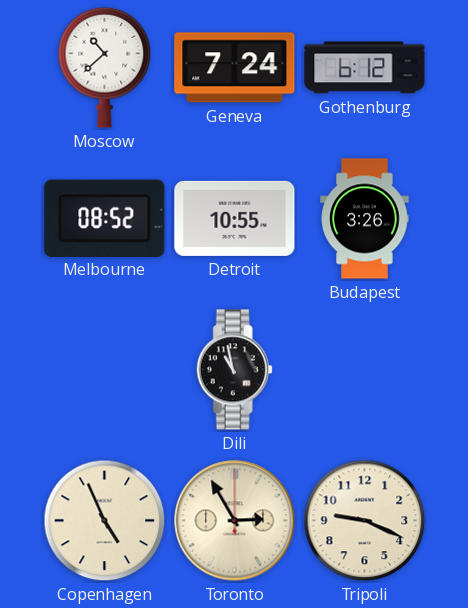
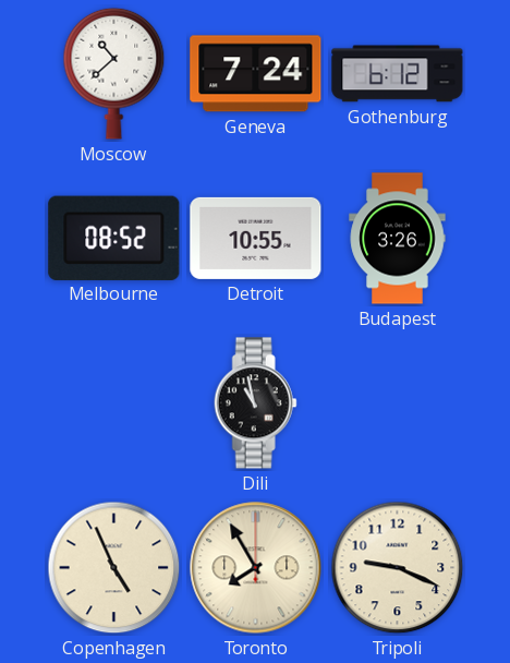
Toronto: 2:55 -> 7:55
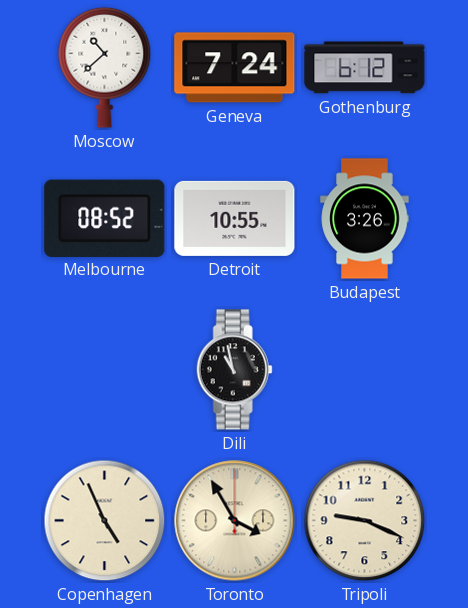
Toronto: 7:55 -> 3:55
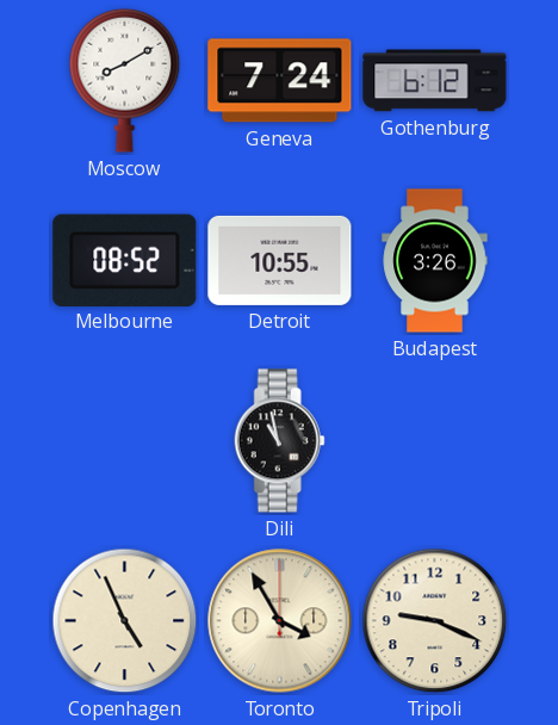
Moscow: 10:38 -> 8:10
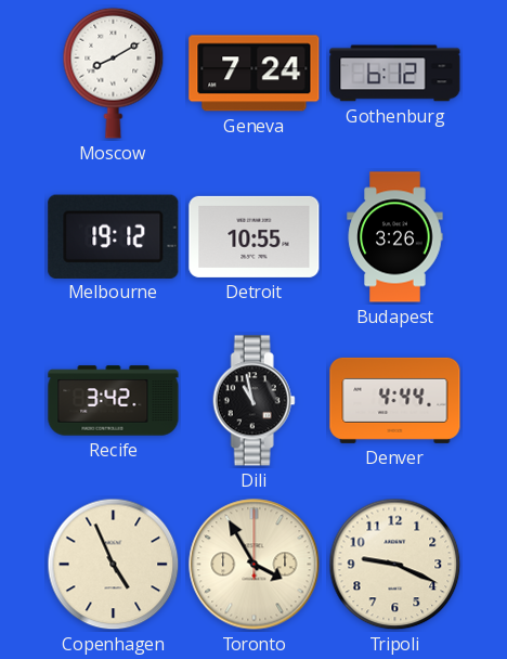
Melbourne: 08:52 -> 19:12
Recife: none -> 3:42
Denver: none -> 4:44
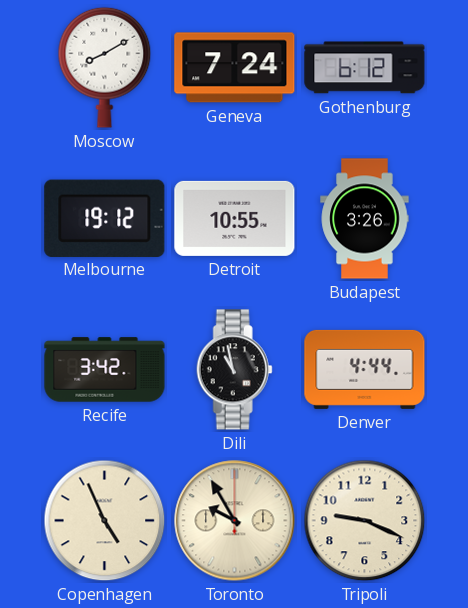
Toronto: 3:55 -> 9:55
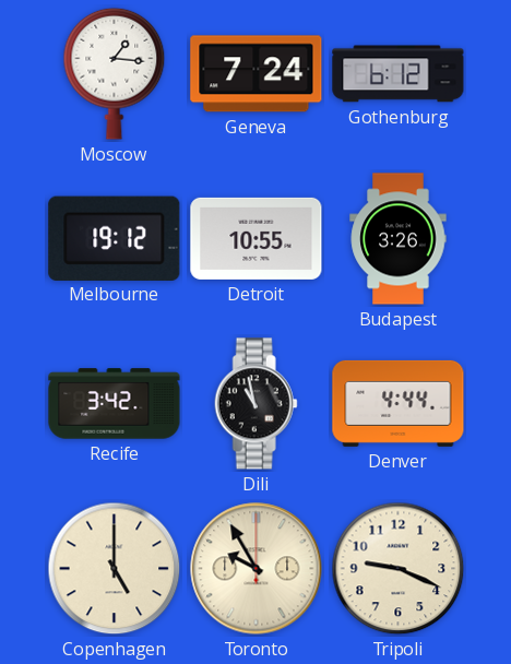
Moscow: 8:10 -> 1:16
Copenhagen: 4:56 -> 5:00
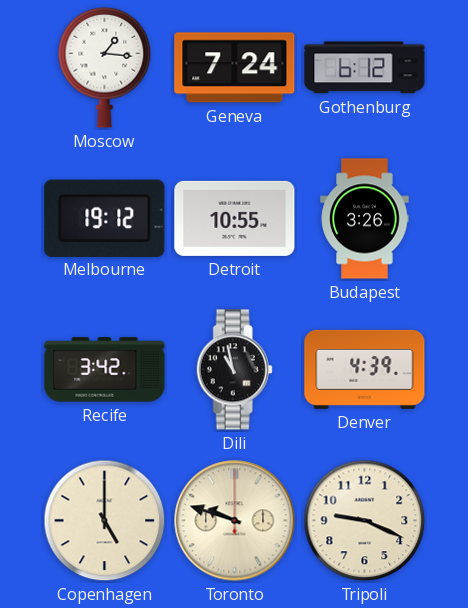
Denver: 4:44 -> 4:39
Toronto: 9:55 -> 9:48
